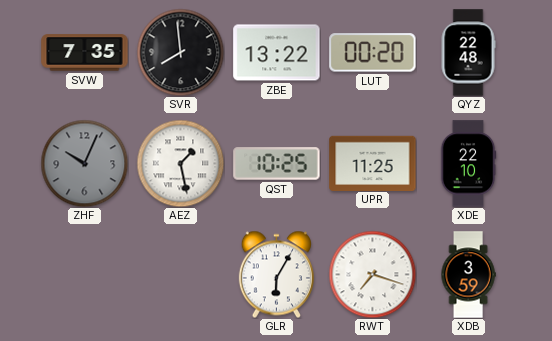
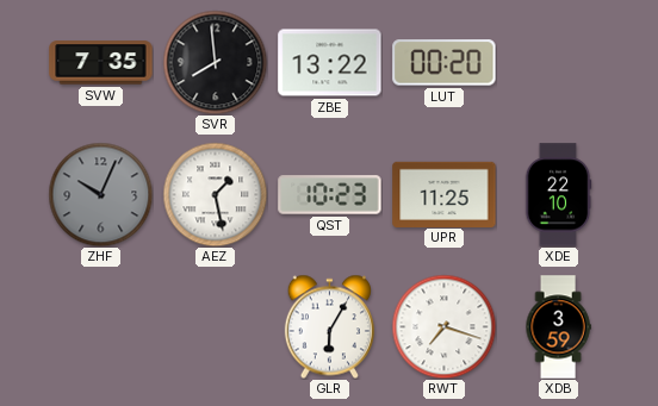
QYZ: 22:48 -> none
QST: 10:25 -> 10:23
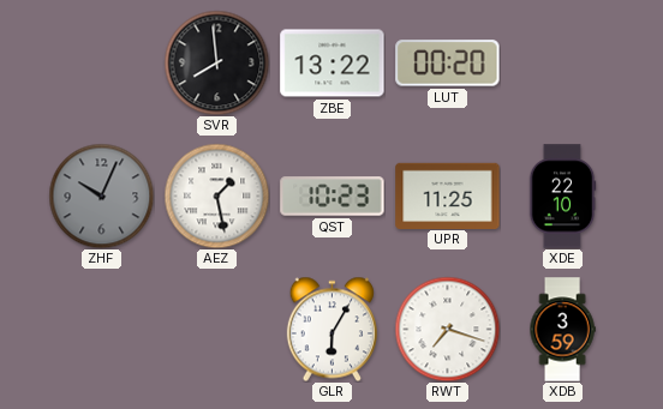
SVW: 7:35 -> none
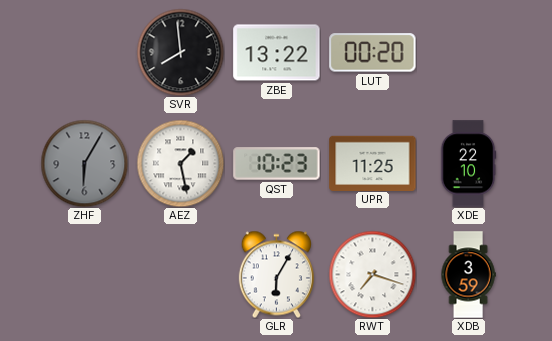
ZHF: 10:04 -> 6:05
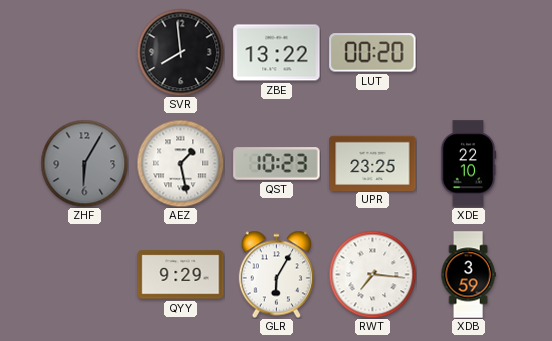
UPR: 11:25 -> 23:25
QYY: none -> 9:29
RWT: 7:18 -> 7:16
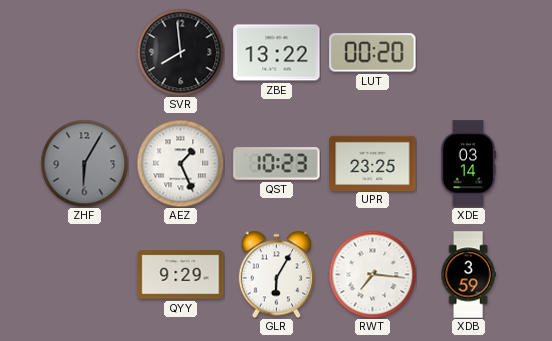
AEZ: 1:28 -> 1:26
XDE: 22:10 -> 03:14
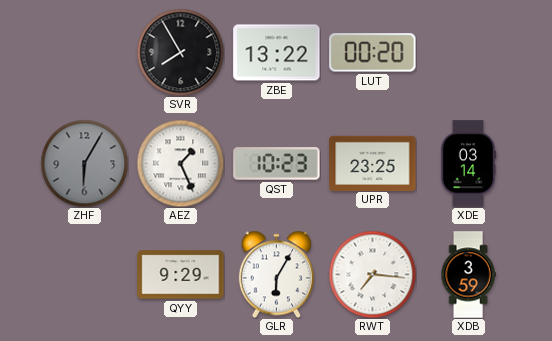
SVR: 7:59 -> 7:55
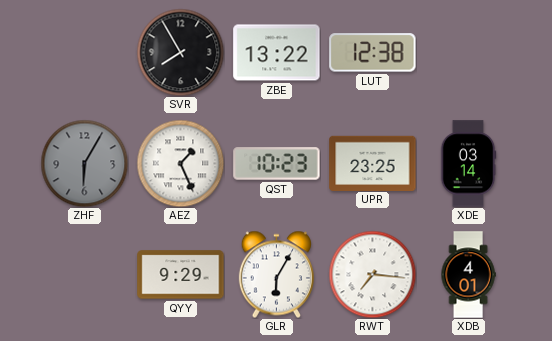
LUT: 00:20 -> 12:38
XDB: 3:59 -> 4:01
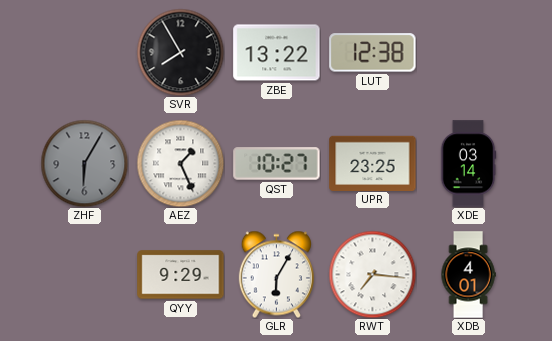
QST: 10:23 -> 10:27
